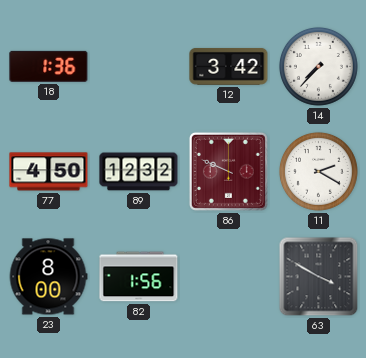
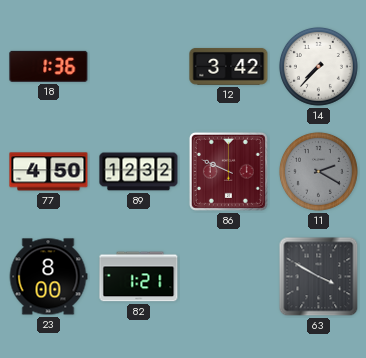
11 dial: white -> grey
82: 1:56 -> 1:21
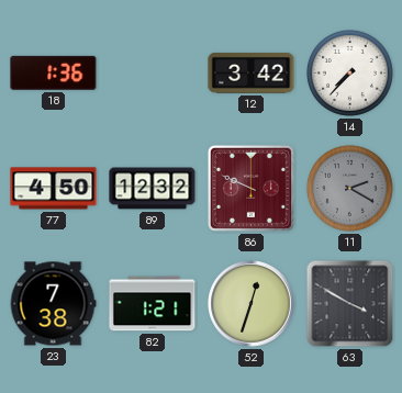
23: 8:00 -> 7:38
52: none -> 12:33
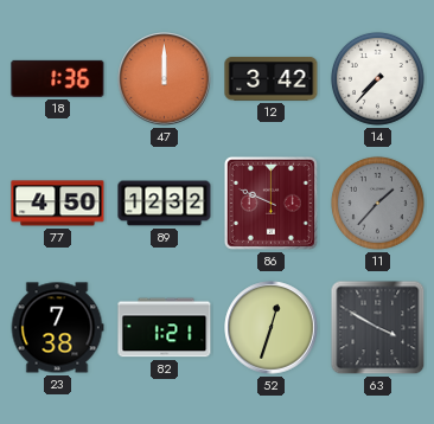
47: none -> 12:00
11: 2:20 -> 1:37
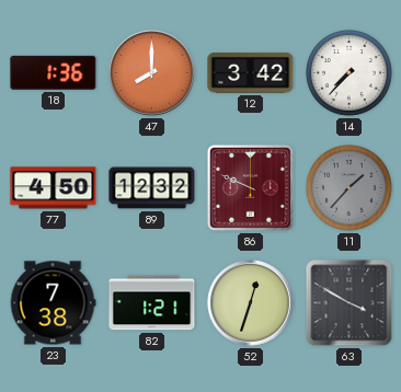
47: 12:00 -> 8:00
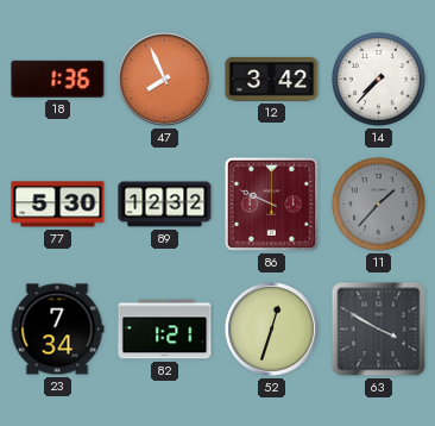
47: 8:00 -> 7:56
77: 4:50 -> 5:30
23: 7:38 -> 7:34
